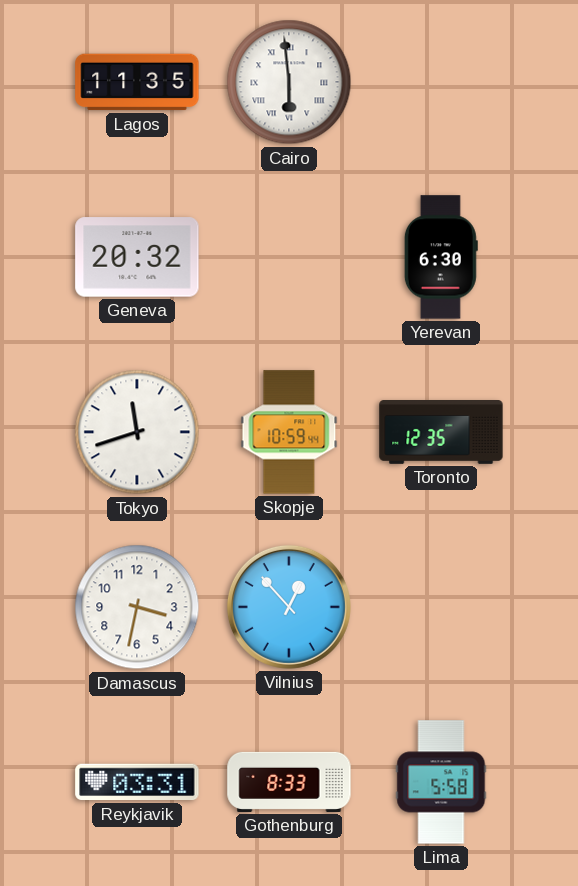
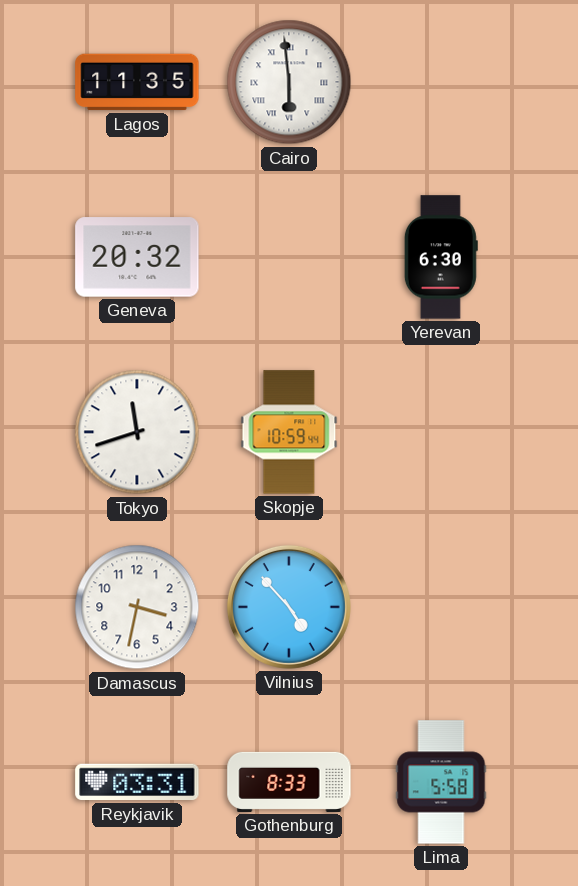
Toronto: 12:35 -> none
Vilnius: 12:53 -> 4:53
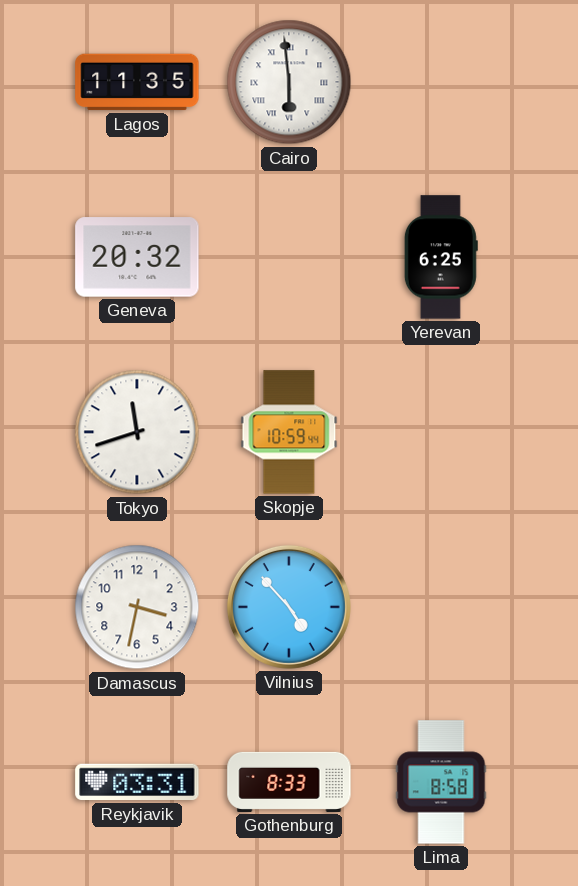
Yerevan: 6:30 -> 6:25
Lima: 5:58 -> 8:58
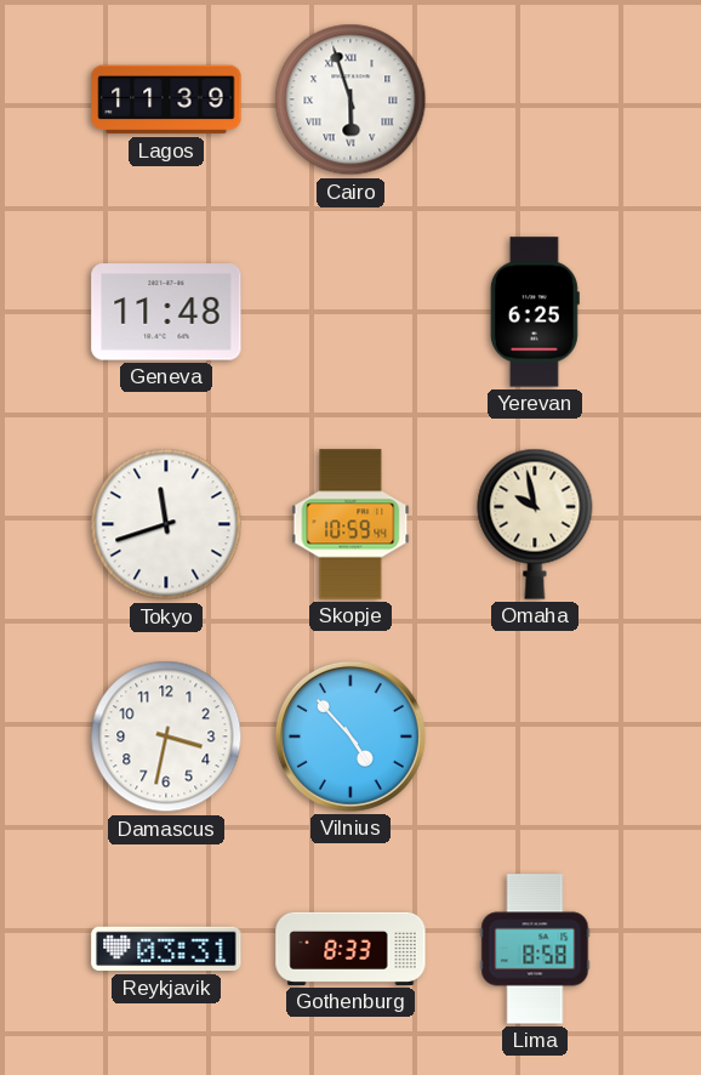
Lagos: 11:35 -> 11:39
Cairo: 5:59 -> 5:57
Geneva: 20:32 -> 11:48
Omaha: none -> 9:58
